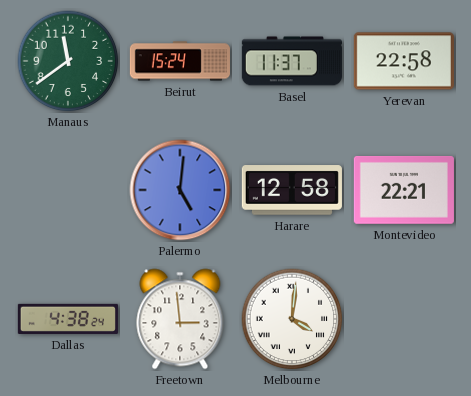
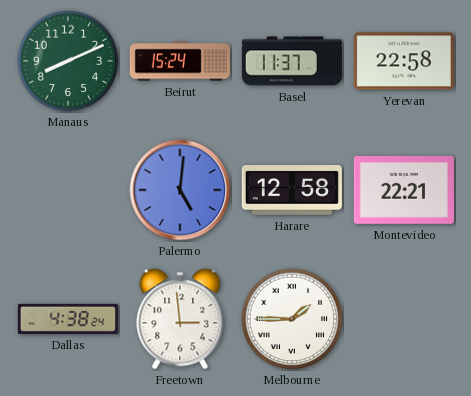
Manaus: 11:39 -> 8:11
Melbourne: 4:01 -> 1:45
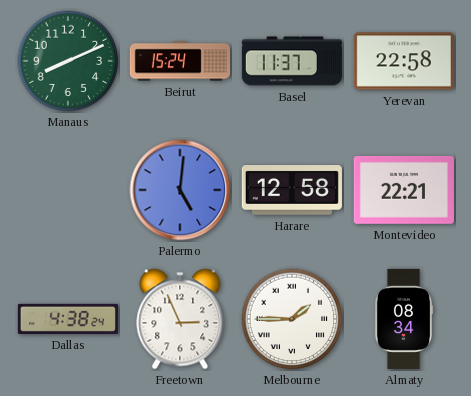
Freetown: 2:59 -> 2:56
Almaty: none -> 08:34
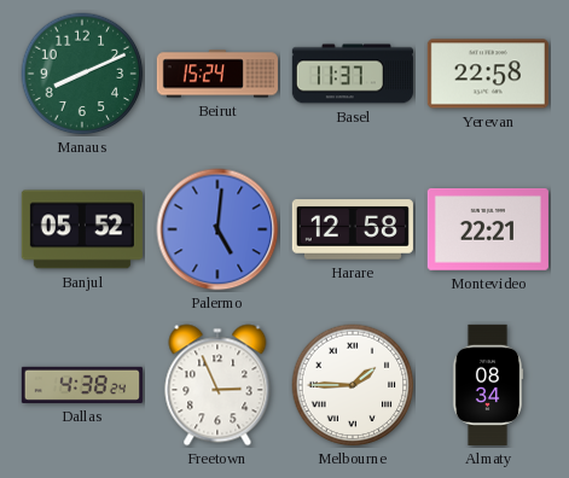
Banjul: none -> 05:52
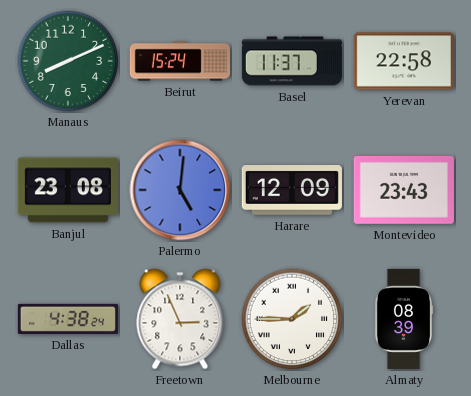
Banjul: 05:52 -> 23:08
Harare: 12:58 -> 12:09
Montevideo: 22:21 -> 23:43
Almaty: 08:34 -> 08:39
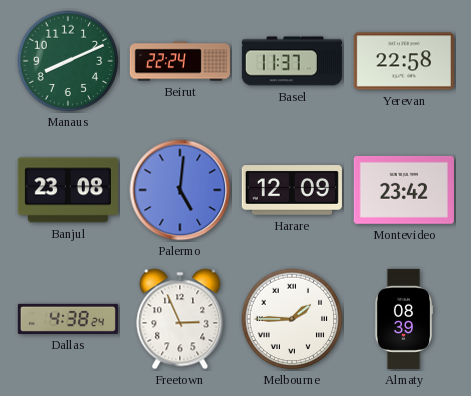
Beirut: 15:24 -> 22:24
Montevideo: 23:43 -> 23:42
